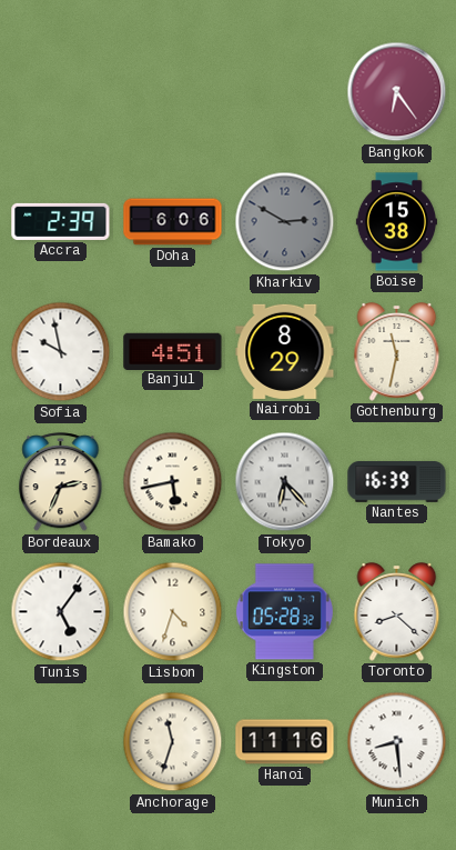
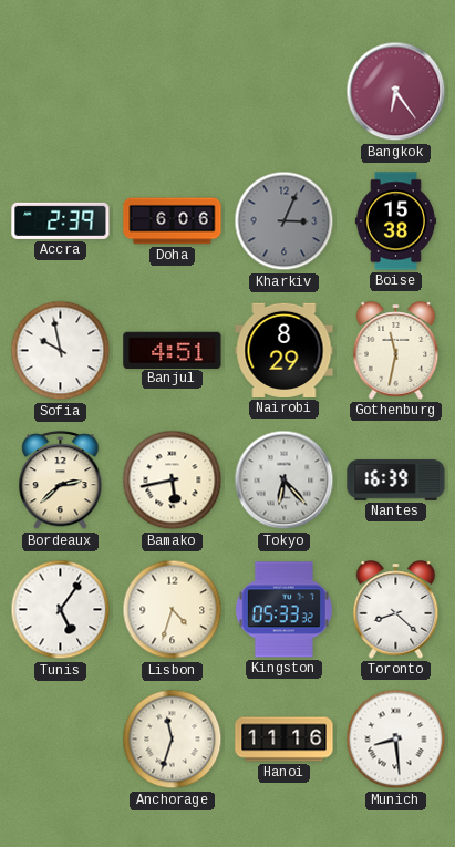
Kharkiv: 2:50 -> 3:04
Bordeaux: 2:34 -> 2:38
Kingston: 05:28 -> 05:33
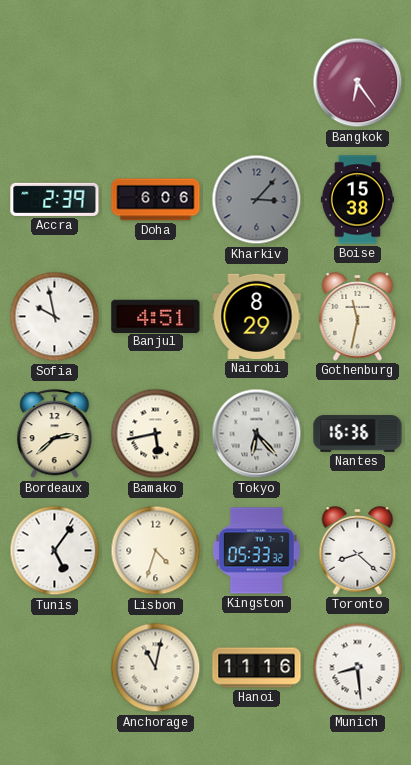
Kharkiv: 3:04 -> 3:07
Nantes: 16:39 -> 16:36
Anchorage: 11:33 -> 11:02
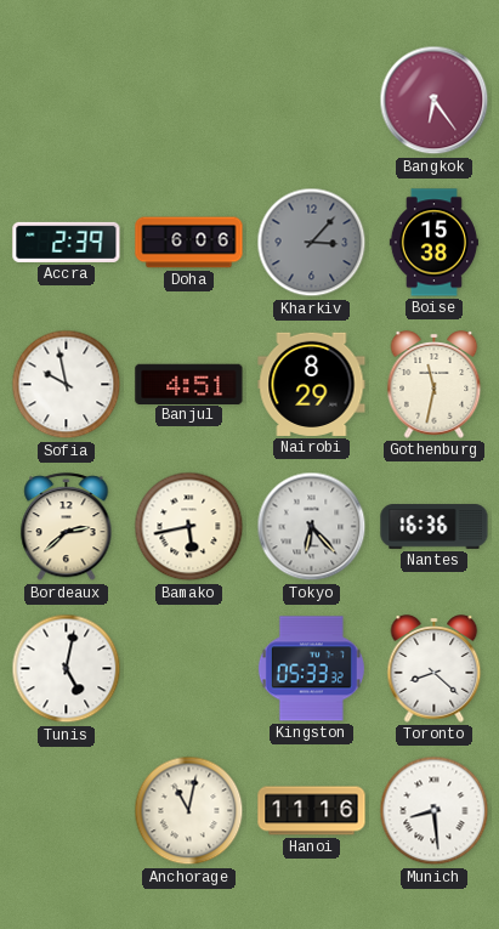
Tunis: 5:06 -> 5:02
Lisbon: 4:33 -> none
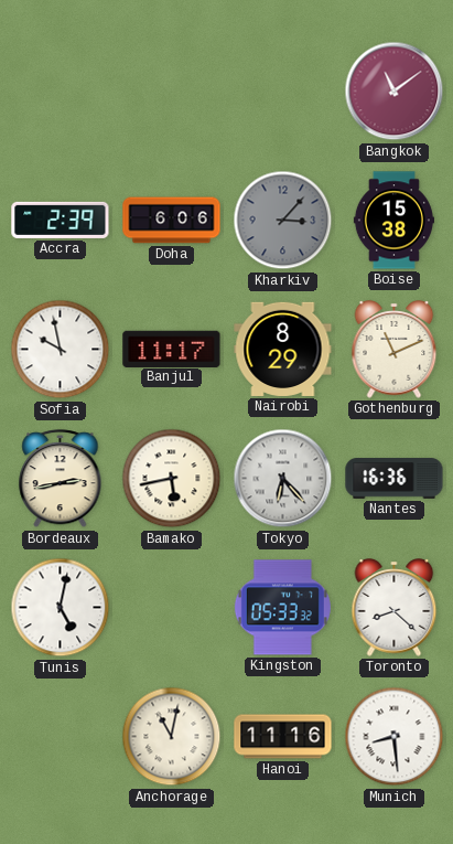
Bangkok: 6:24 -> 11:09
Banjul: 4:51 -> 11:17
Gothenburg: 11:32 -> 11:11
Bordeaux: 2:38 -> 2:43
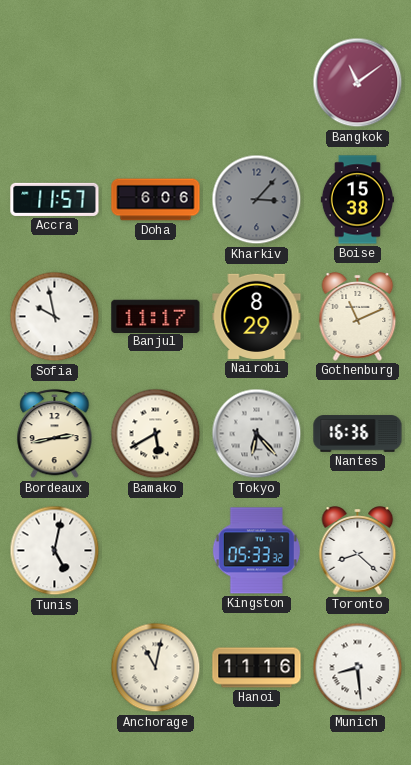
Accra: 2:39 -> 11:57
Bamako: 5:43 -> 5:40
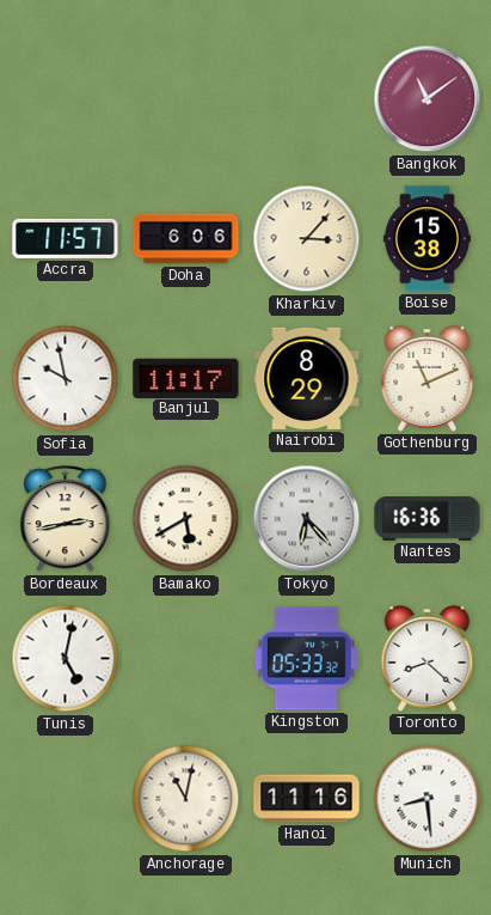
Kharkiv dial: grey -> cream
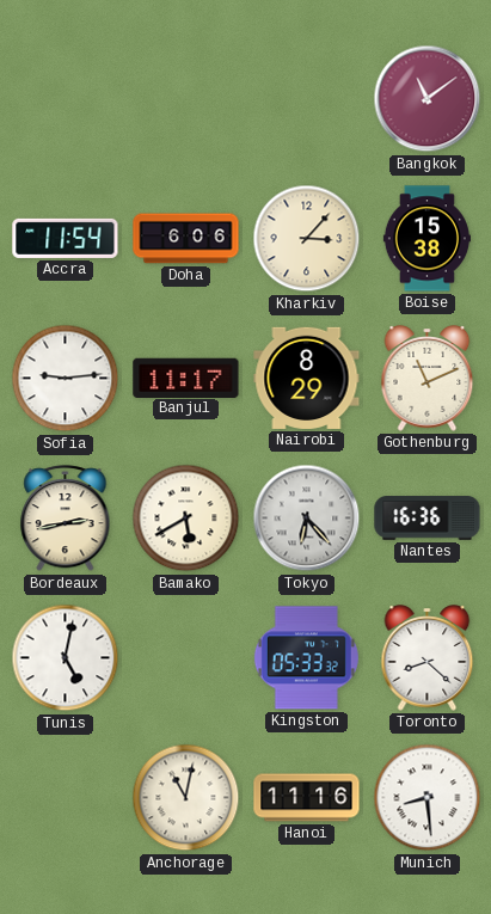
Accra: 11:57 -> 11:54
Sofia: 9:58 -> 9:14
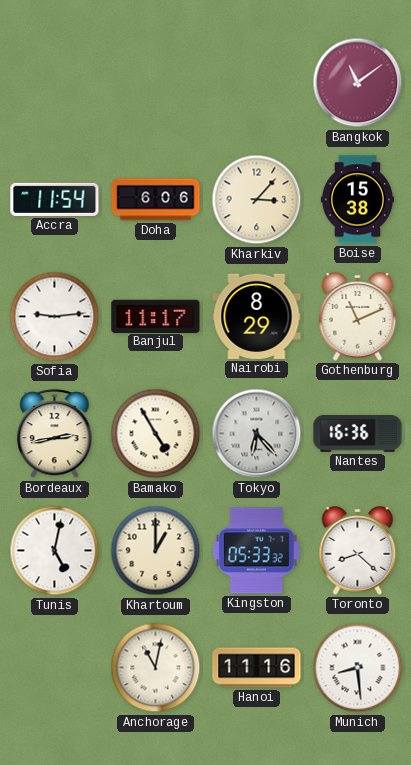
Bamako: 5:40 -> 4:55
Khartoum: none -> 1:00
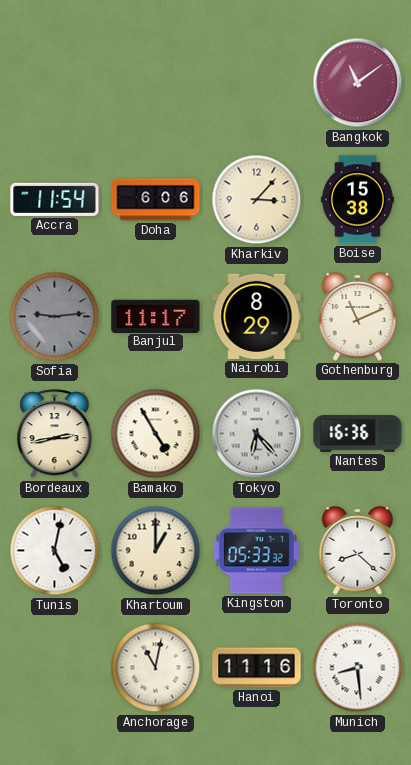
Sofia dial: white -> grey
